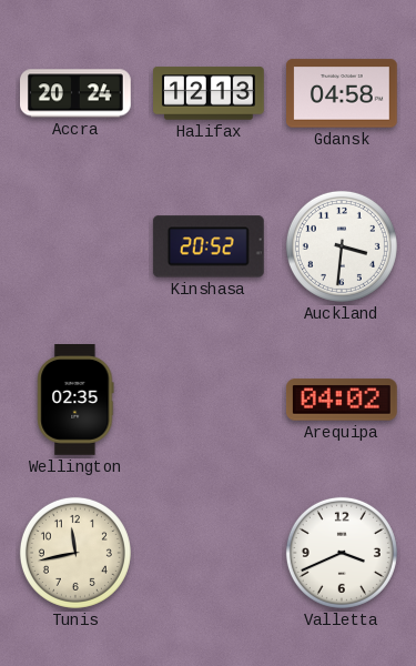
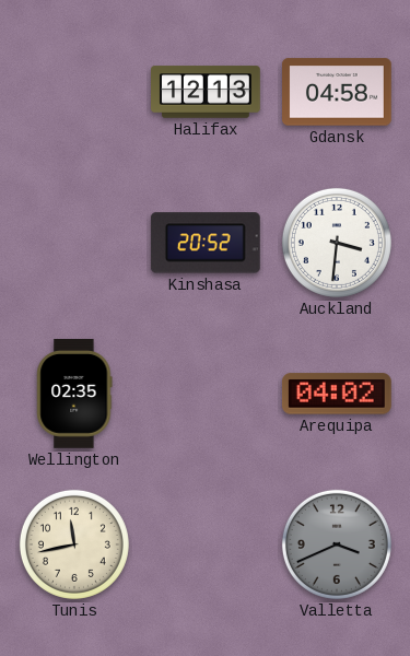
Accra: 20:24 -> none
Valletta dial: white -> grey
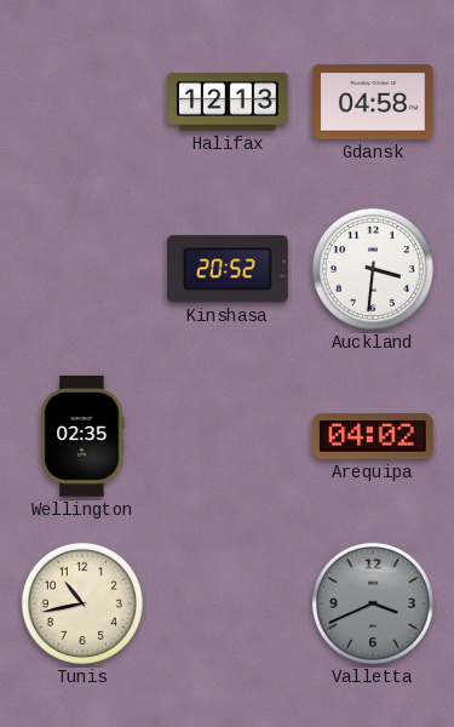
Tunis: 11:43 -> 10:43
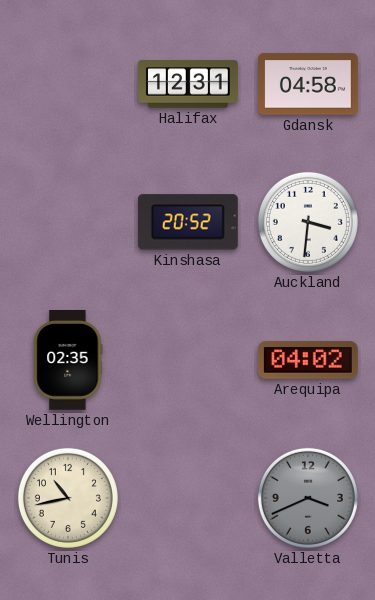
Halifax: 12:13 -> 12:31
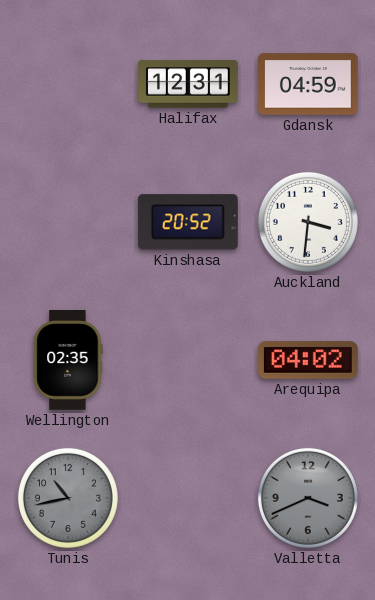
Gdansk: 04:58 -> 04:59
Tunis dial: cream -> grey
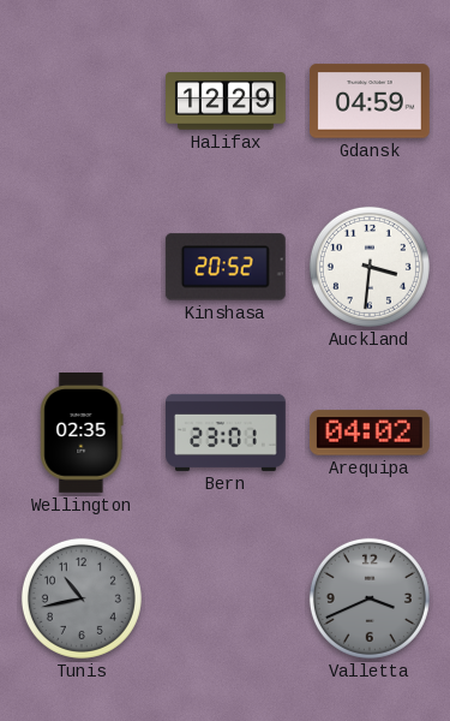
Halifax: 12:31 -> 12:29
Bern: none -> 23:01
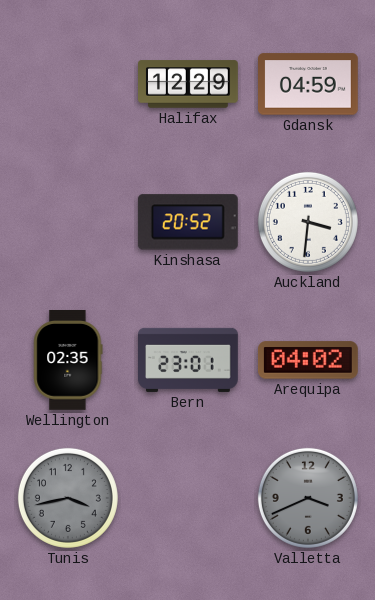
Tunis: 10:43 -> 3:43
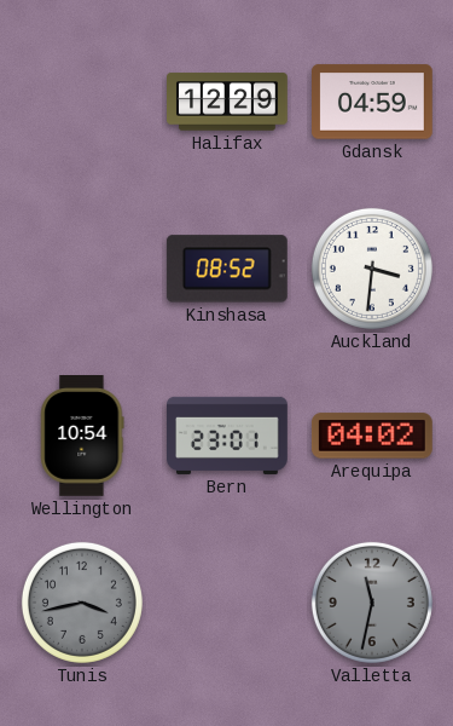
Kinshasa: 20:52 -> 08:52
Wellington: 02:35 -> 10:54
Valletta: 3:41 -> 11:32
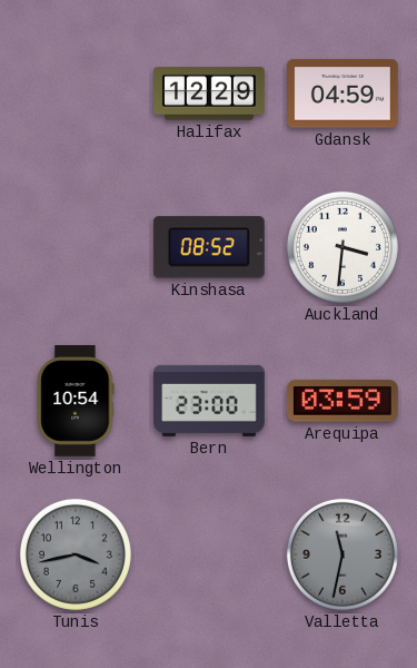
Bern: 23:01 -> 23:00
Arequipa: 04:02 -> 03:59
